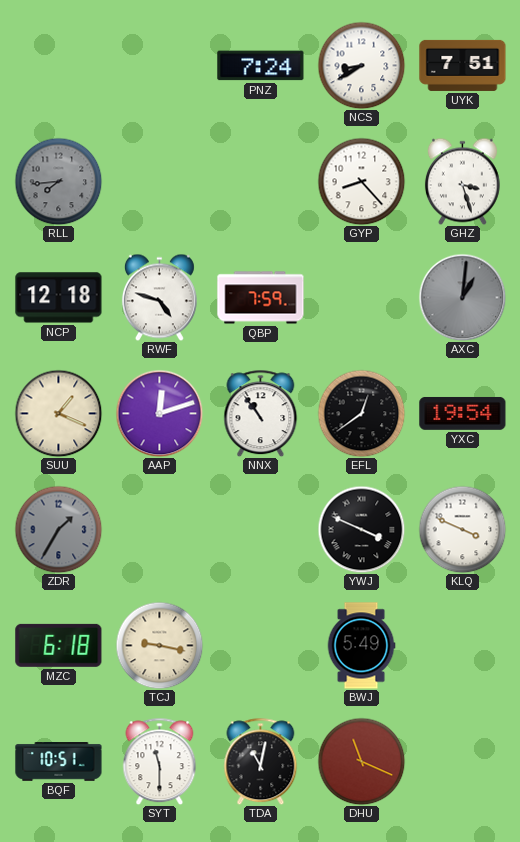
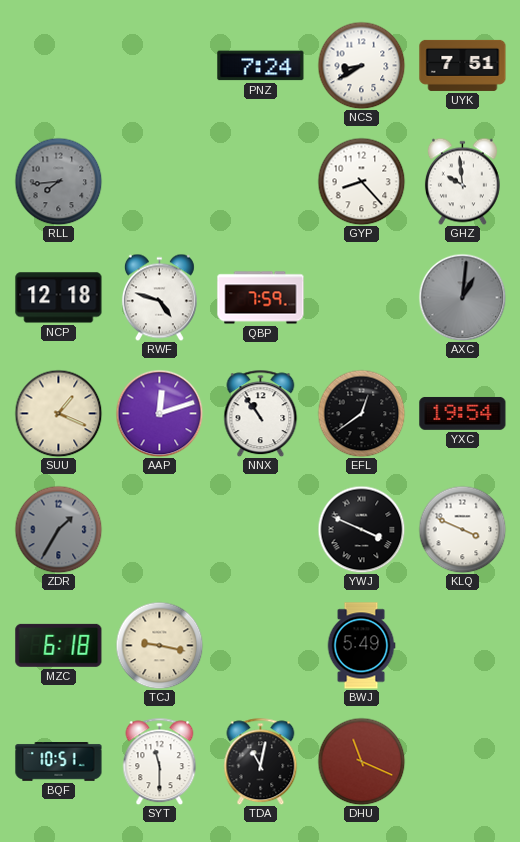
GHZ: 3:27 -> 9:59
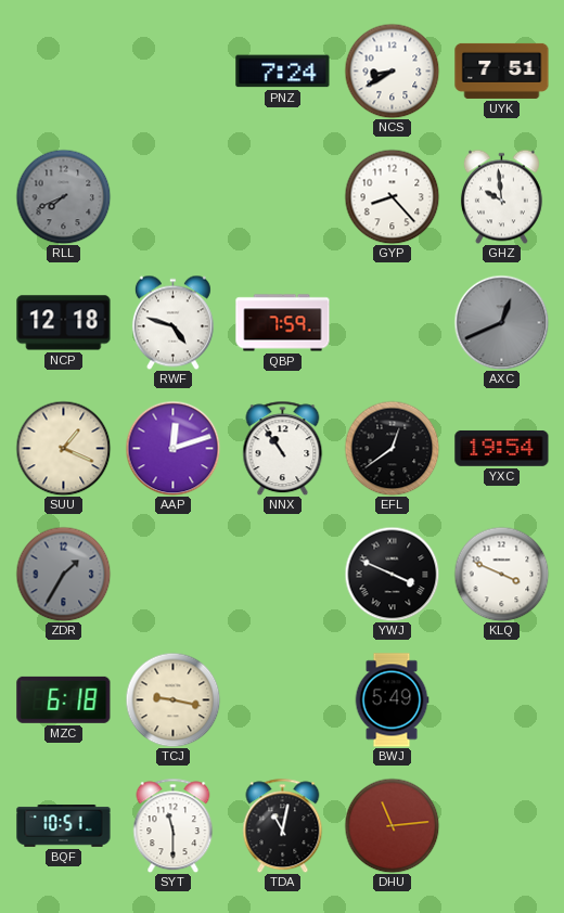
RLL: 7:44 -> 7:41
AXC: 1:01 -> 12:41
DHU: 11:19 -> 11:14
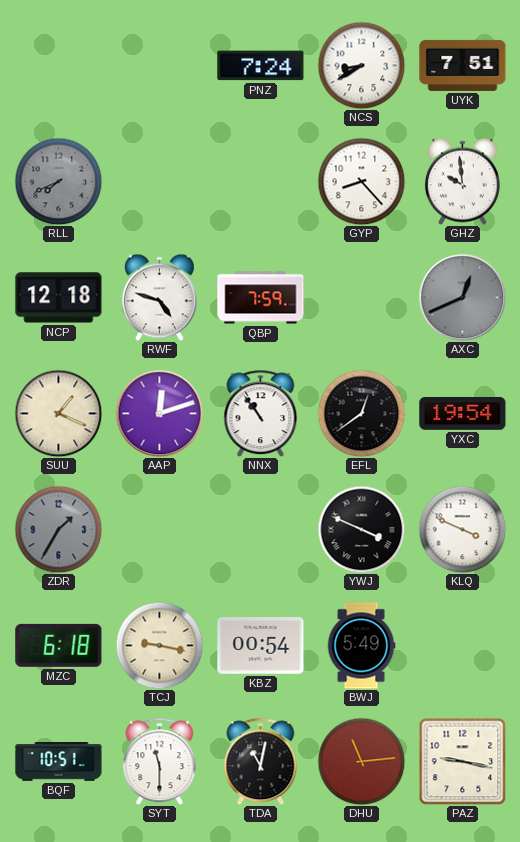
KBZ: none -> 00:54
PAZ: none -> 9:17
